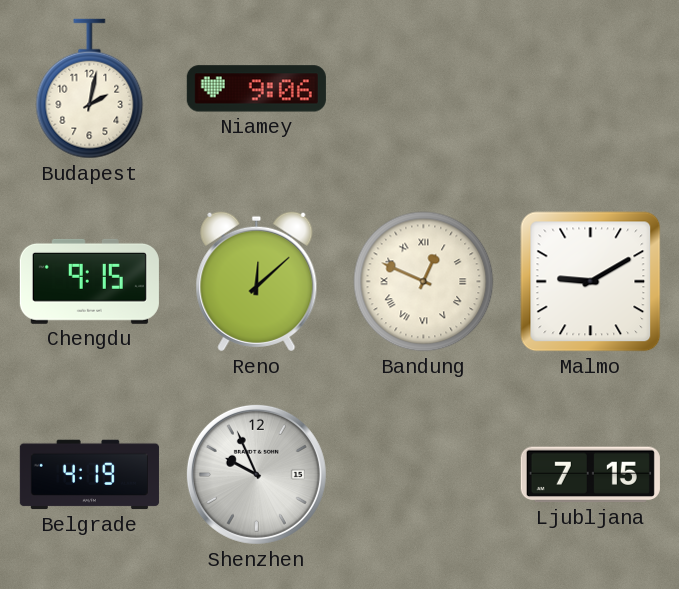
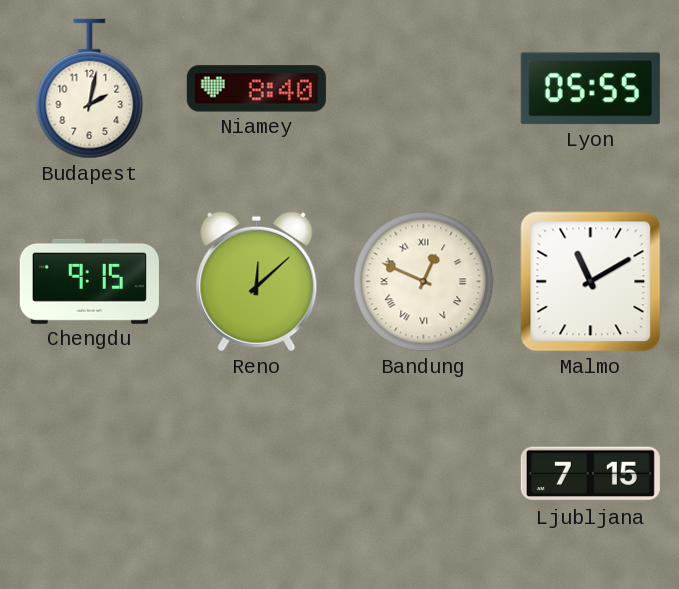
Niamey: 9:06 -> 8:40
Lyon: none -> 05:55
Malmo: 9:10 -> 11:10
Belgrade: 4:19 -> none
Shenzhen: 9:56 -> none
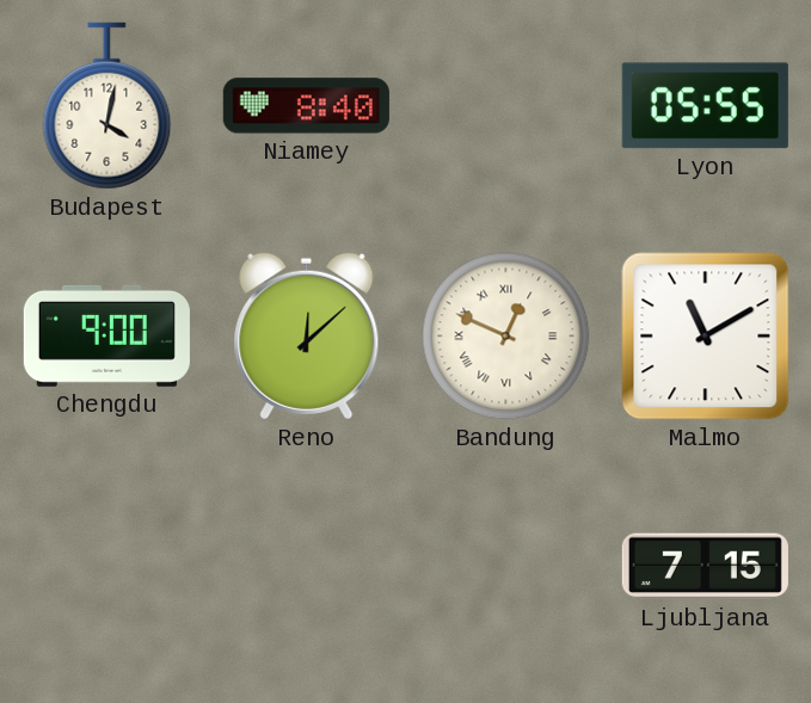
Budapest: 2:02 -> 4:02
Chengdu: 9:15 -> 9:00
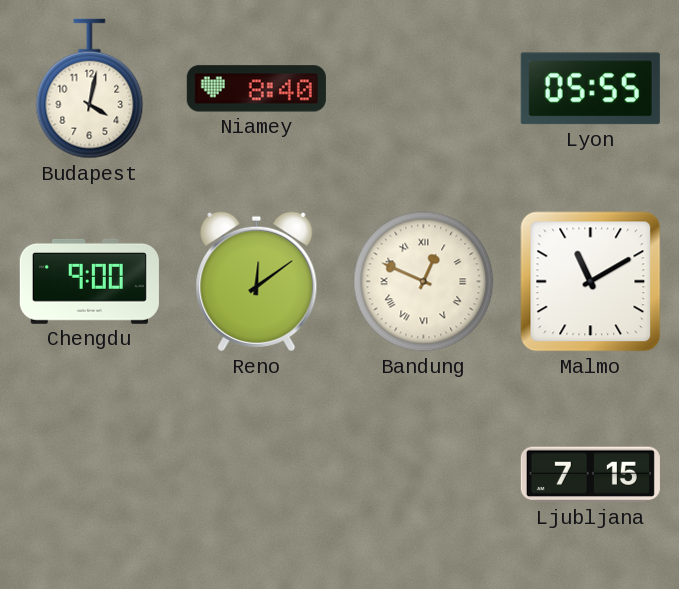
Reno: 12:08 -> 12:09
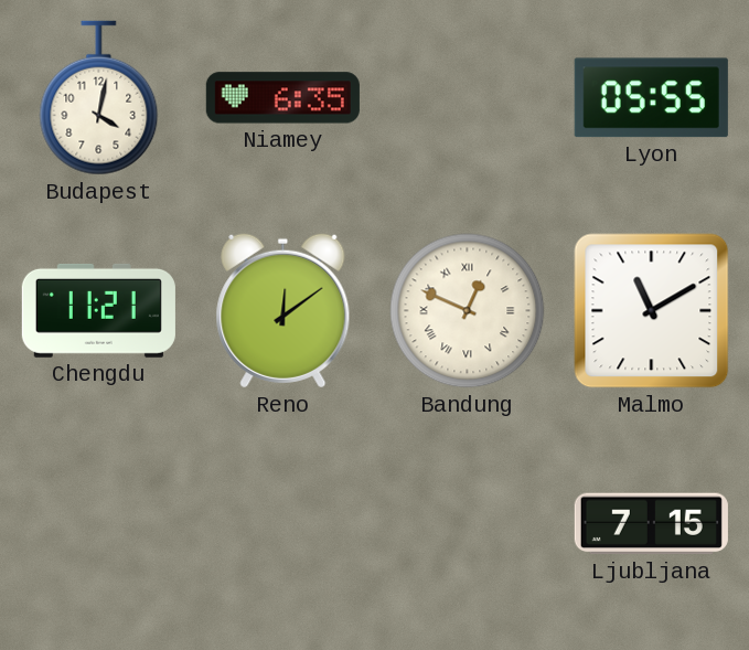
Niamey: 8:40 -> 6:35
Chengdu: 9:00 -> 11:21
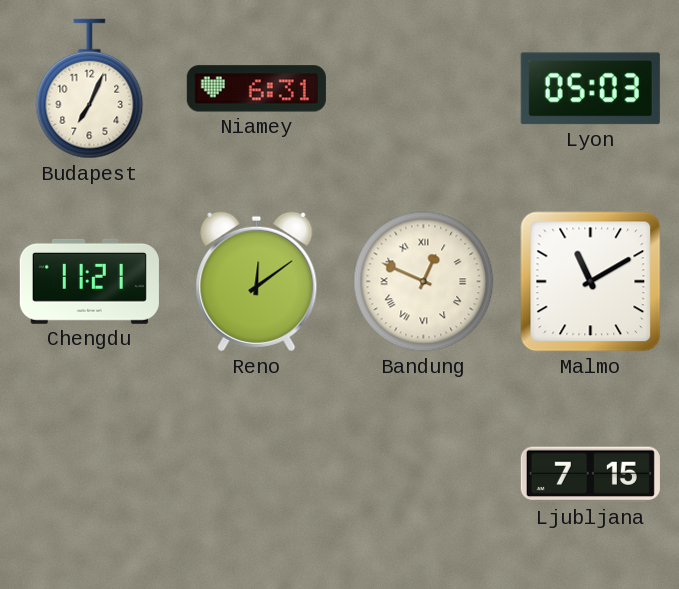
Budapest: 4:02 -> 7:04
Niamey: 6:35 -> 6:31
Lyon: 05:55 -> 05:03
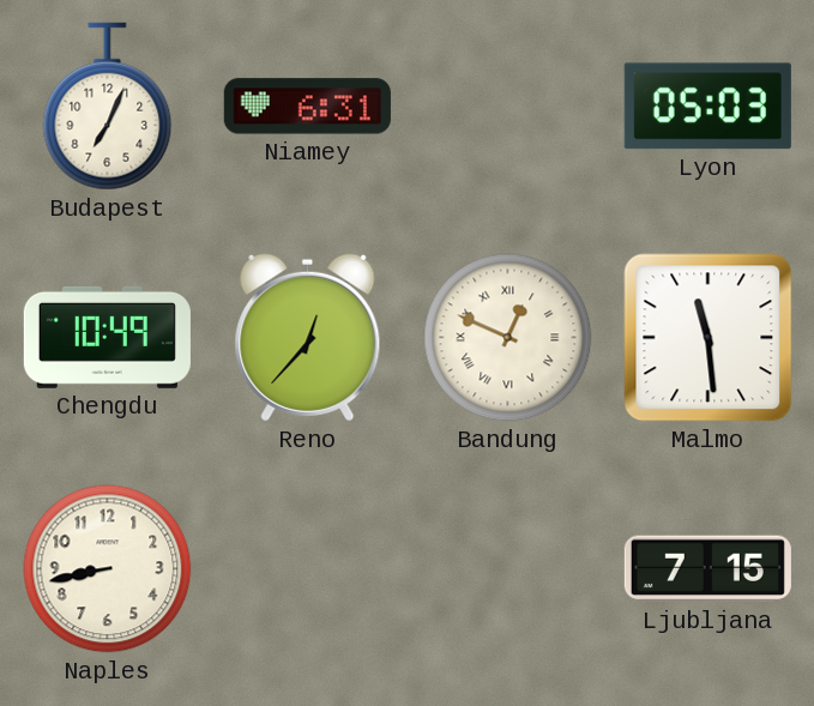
Chengdu: 11:21 -> 10:49
Reno: 12:09 -> 12:37
Malmo: 11:10 -> 11:29
Naples: none -> 8:43
